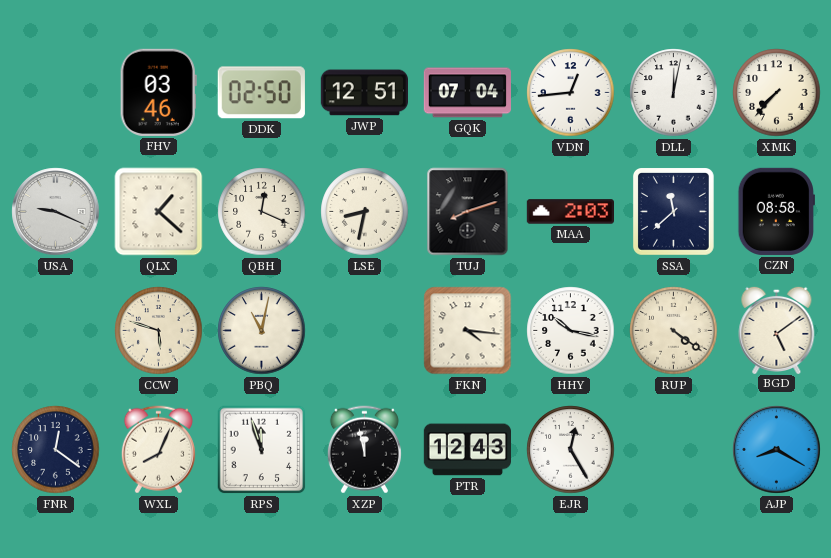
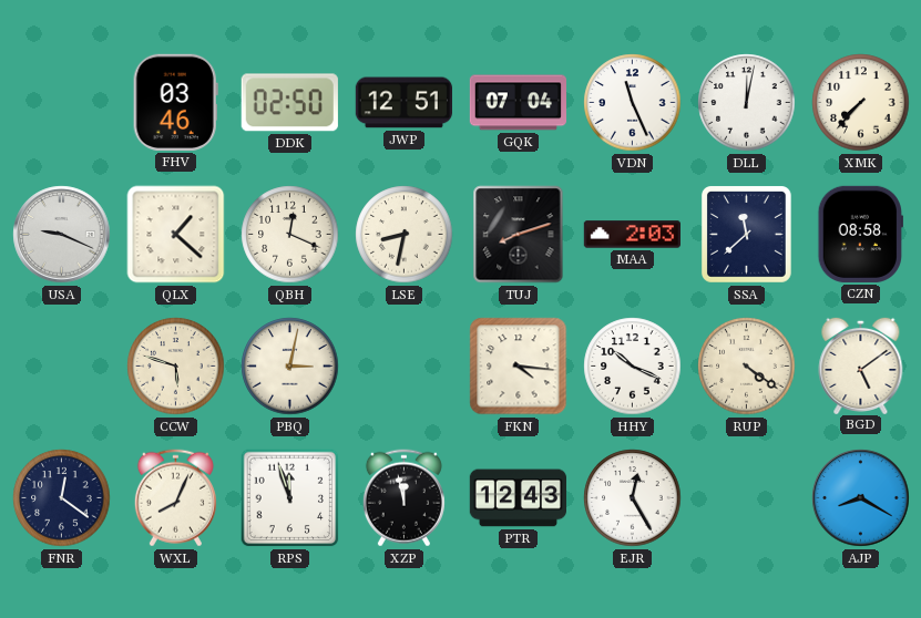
VDN: 12:44 -> 11:26
PBQ: 11:02 -> 3:02
HHY: 10:17 -> 10:19
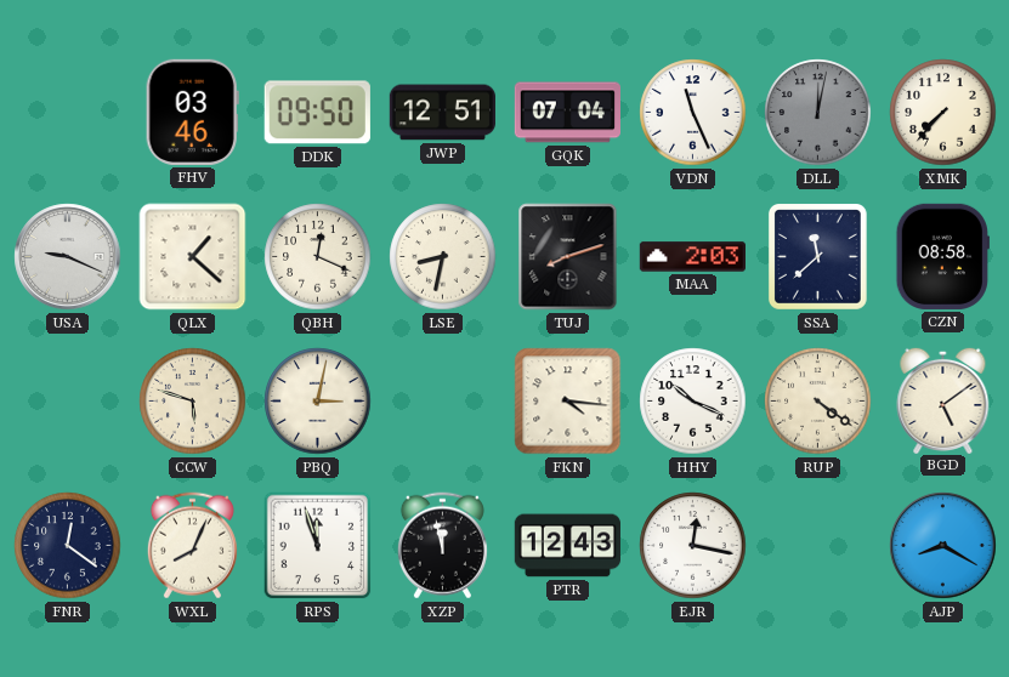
DDK: 02:50 -> 09:50
DLL dial: white -> grey
EJR: 12:25 -> 12:17
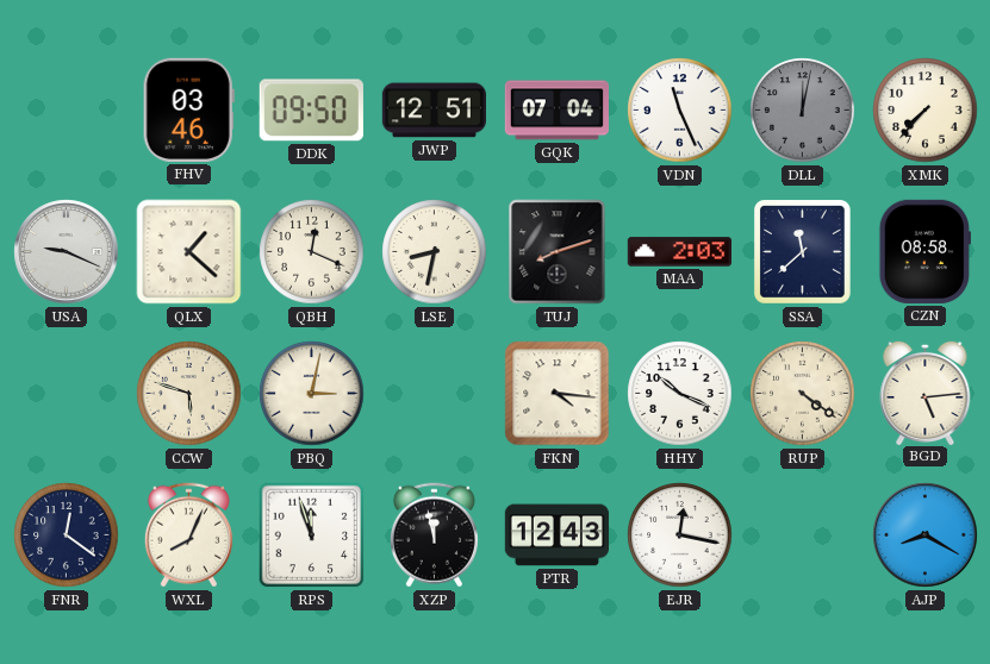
BGD: 5:09 -> 5:14
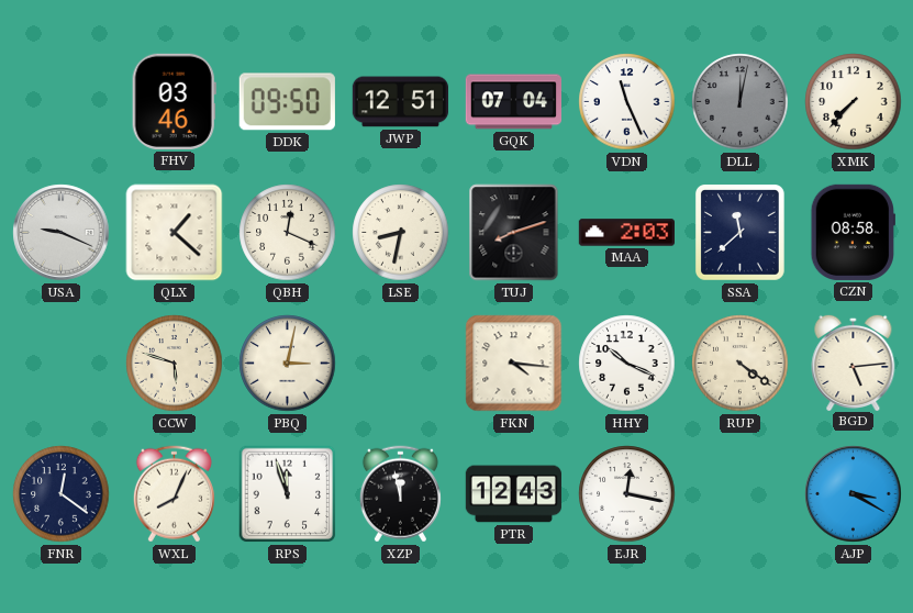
AJP: 8:20 -> 3:20
